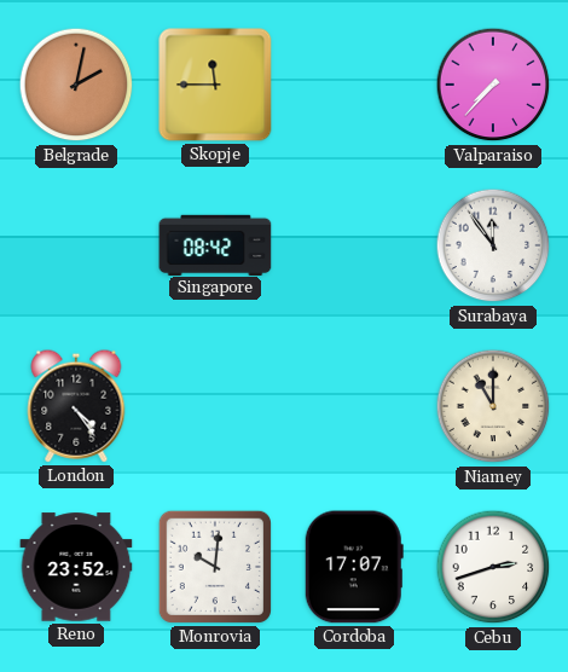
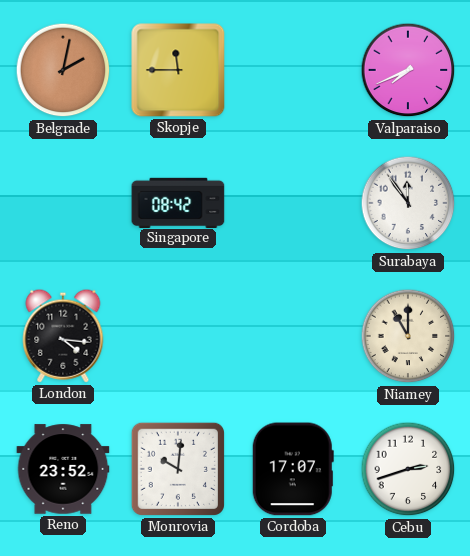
Valparaiso: 7:37 -> 7:41
London: 4:24 -> 4:16
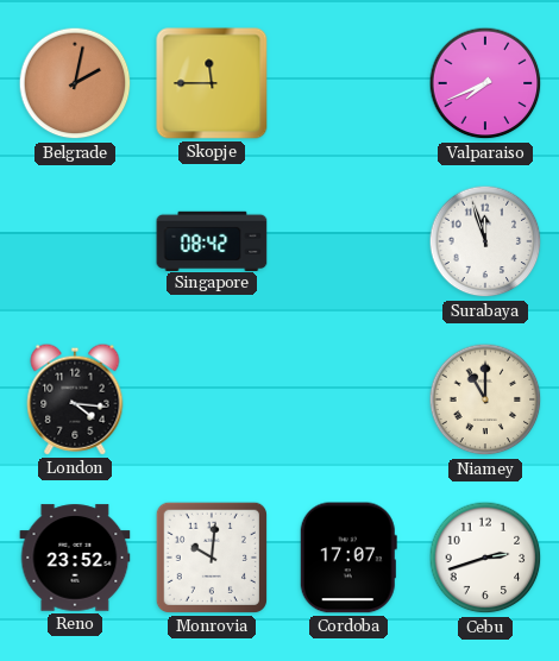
Surabaya: 11:54 -> 11:57
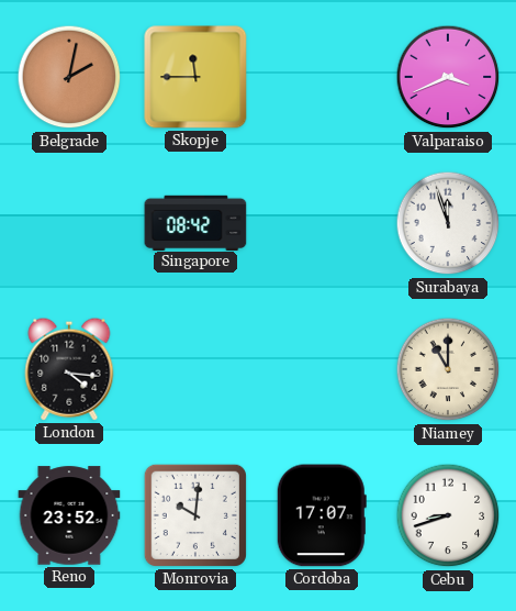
Valparaiso: 7:41 -> 3:41
Cebu: 2:42 -> 8:42
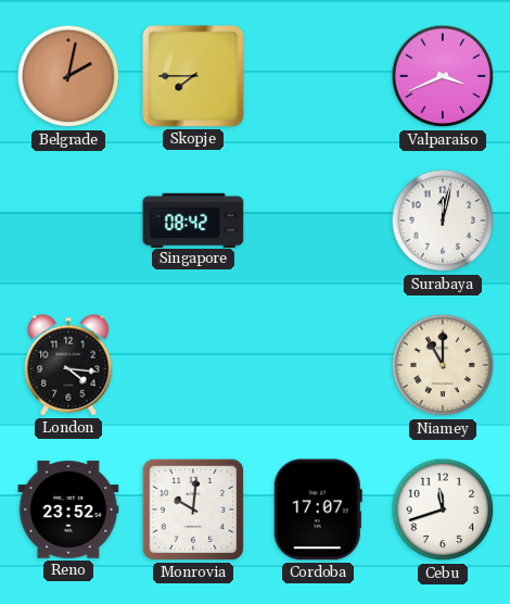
Skopje: 11:45 -> 7:45
Surabaya: 11:57 -> 12:02
Cebu: 8:42 -> 11:42
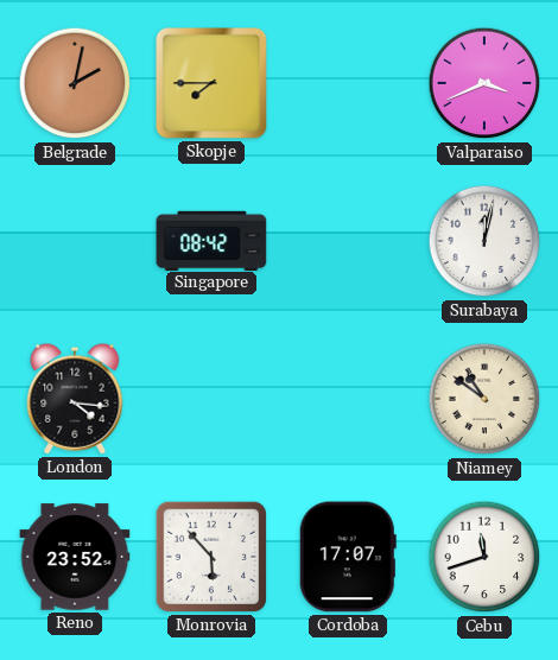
Niamey: 11:00 -> 10:51
Monrovia: 10:01 -> 5:53
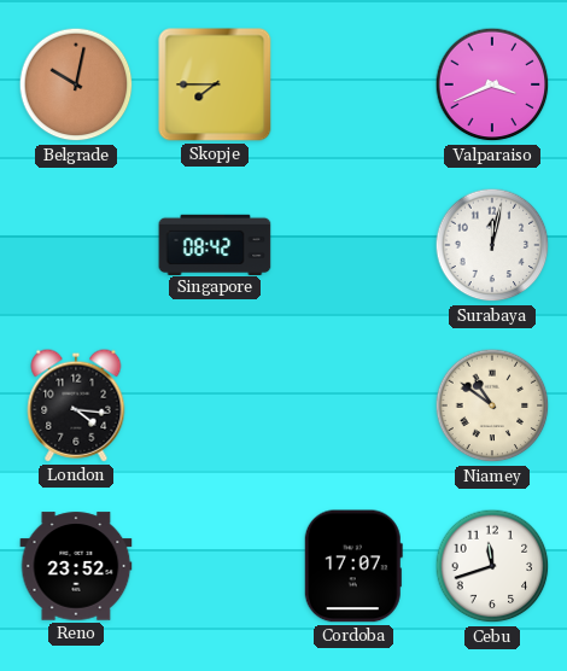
Belgrade: 2:02 -> 10:02
Monrovia: 5:53 -> none
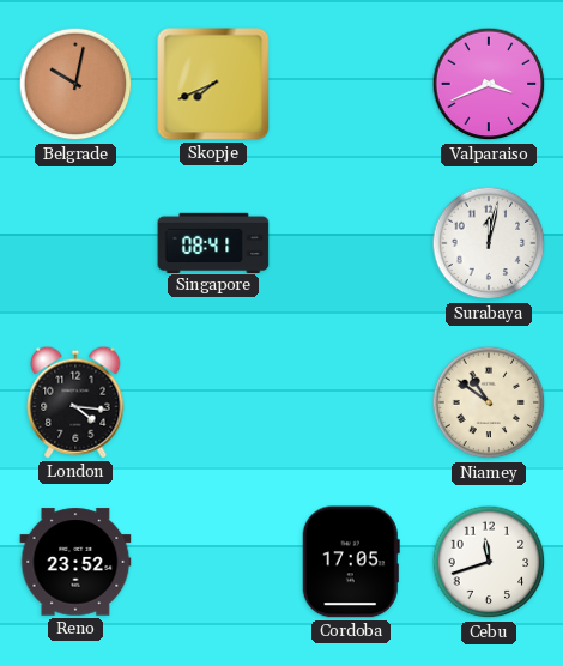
Skopje: 7:45 -> 7:41
Singapore: 08:42 -> 08:41
Cordoba: 17:07 -> 17:05
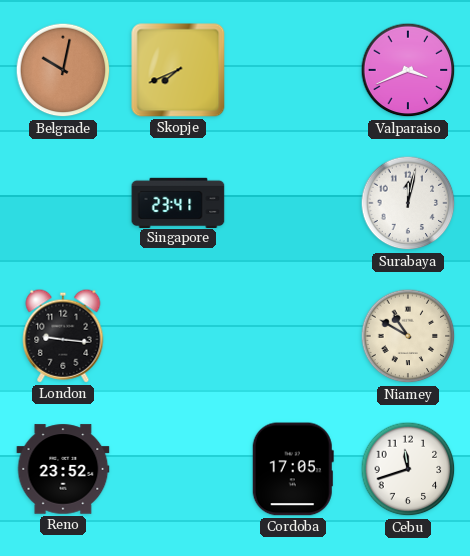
Singapore: 08:41 -> 23:41
London: 4:16 -> 9:16
Niamey: 10:51 -> 10:50
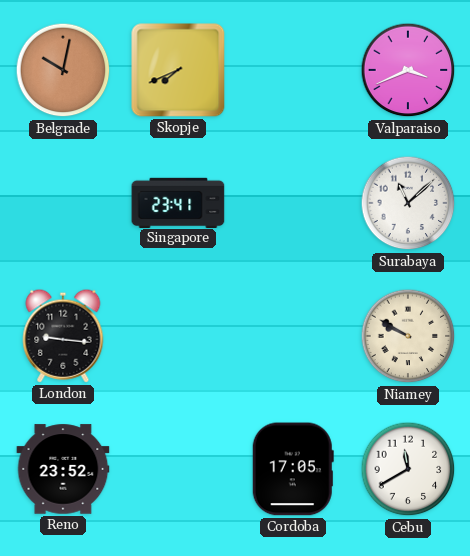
Surabaya: 12:02 -> 11:08
Niamey: 10:50 -> 9:50
Cebu: 11:42 -> 11:40
